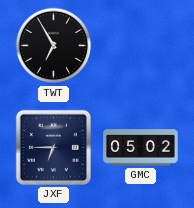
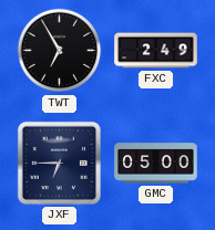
FXC: none -> 2:49
GMC: 05:02 -> 05:00
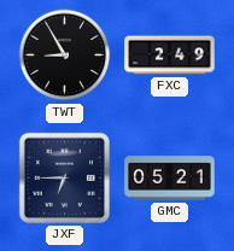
TWT: 6:55 -> 8:55
GMC: 05:00 -> 05:21
